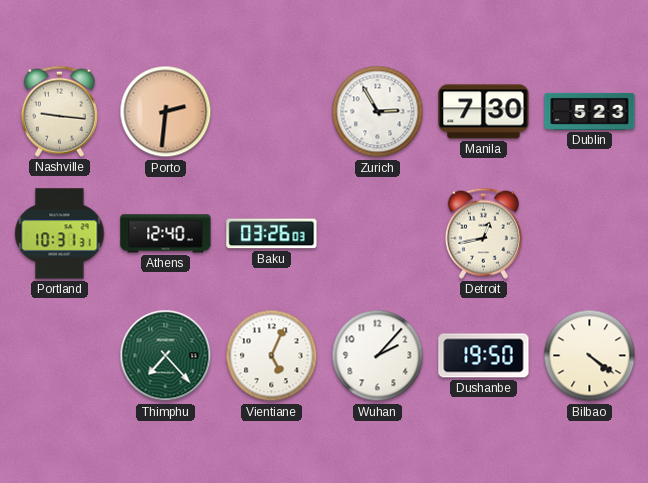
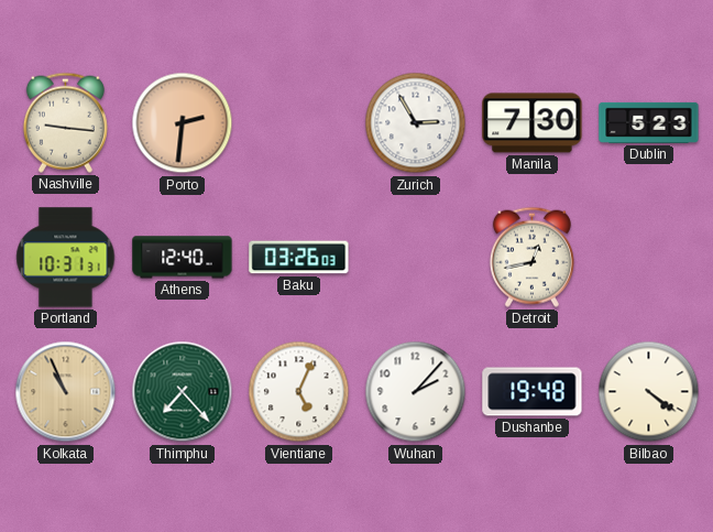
Kolkata: none -> 10:56
Dushanbe: 19:50 -> 19:48
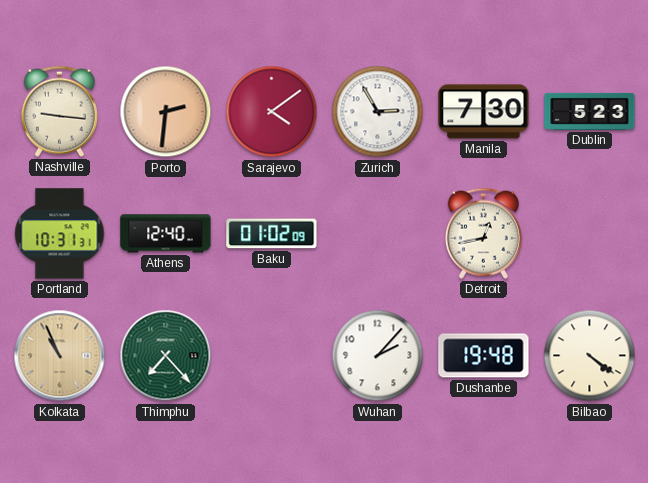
Sarajevo: none -> 4:09
Baku: 03:26 -> 01:02
Vientiane: 5:04 -> none
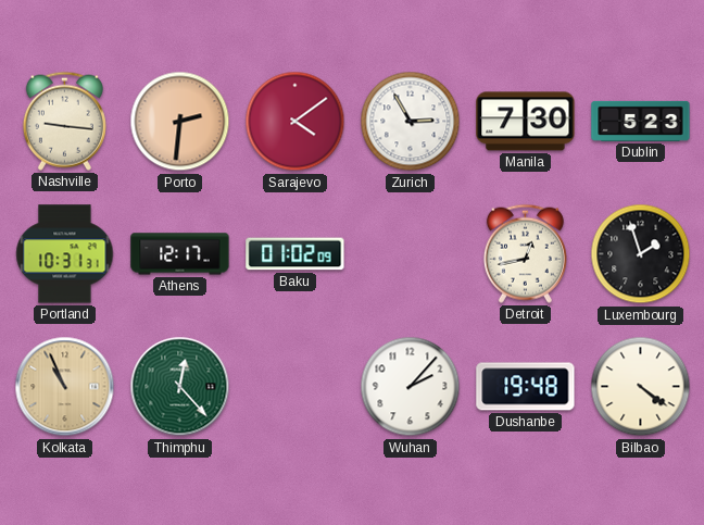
Athens: 12:40 -> 12:17
Luxembourg: none -> 1:57
Thimphu: 7:23 -> 12:23
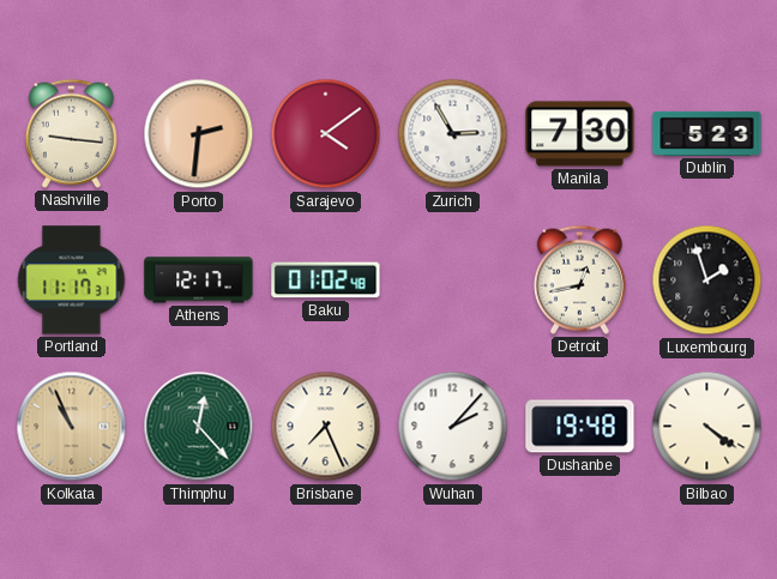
Portland: 10:31 -> 11:17
Baku: 01:02:09 -> 01:02:48
Brisbane: none -> 7:26
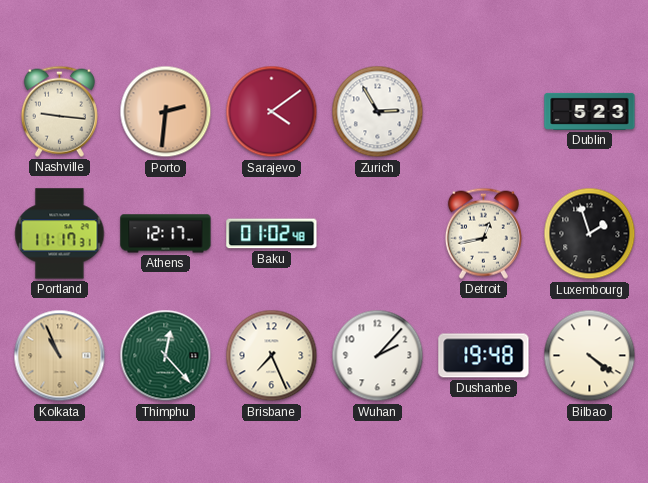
Manila: 7:30 -> none
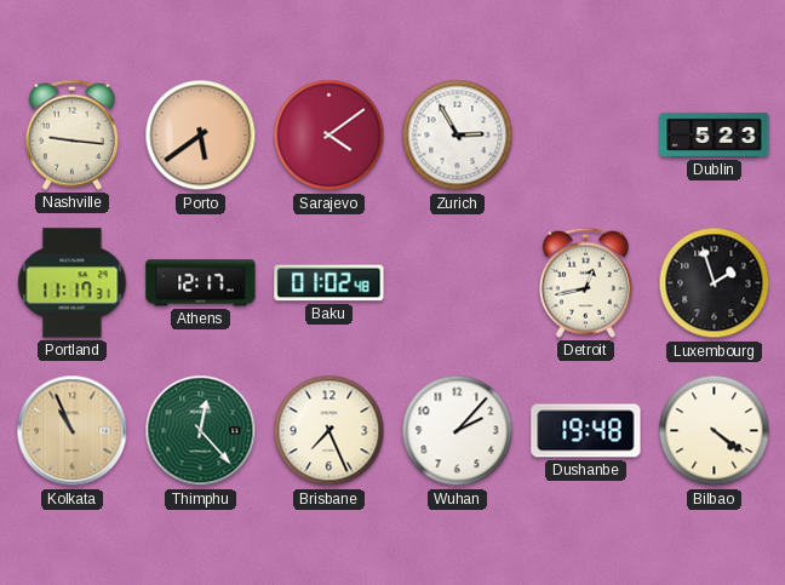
Porto: 2:31 -> 5:39
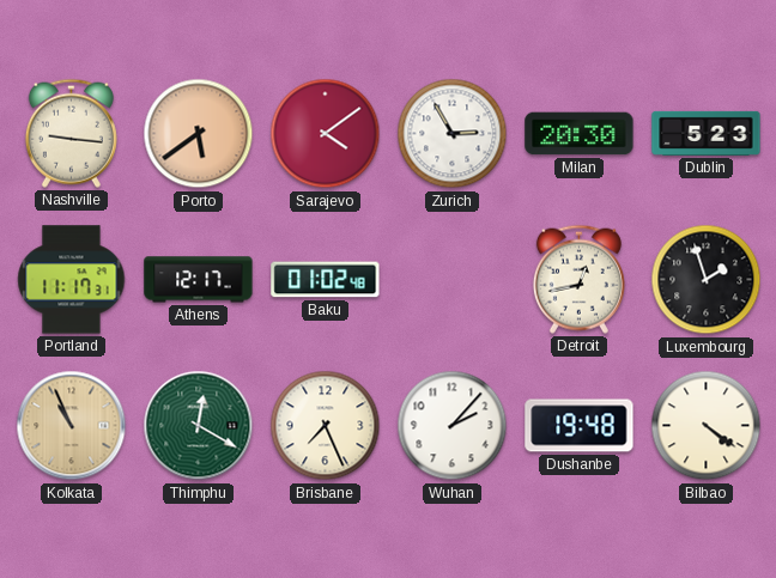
Milan: none -> 20:30
Thimphu: 12:23 -> 12:20
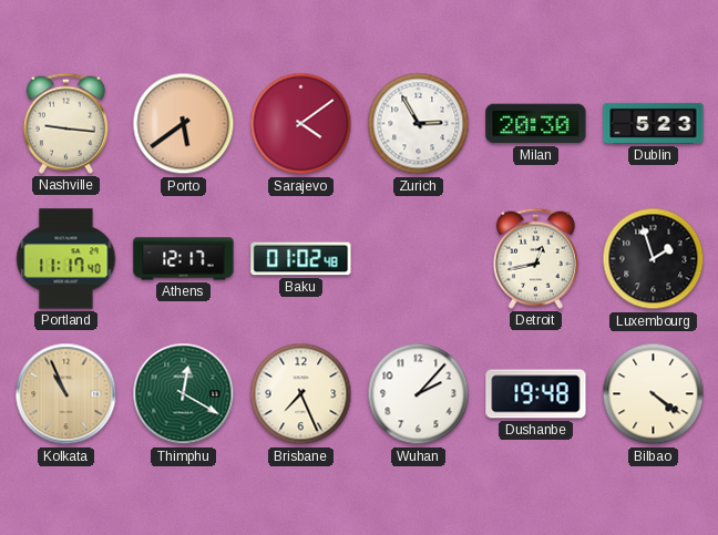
Portland: 11:17:31 -> 11:17:40
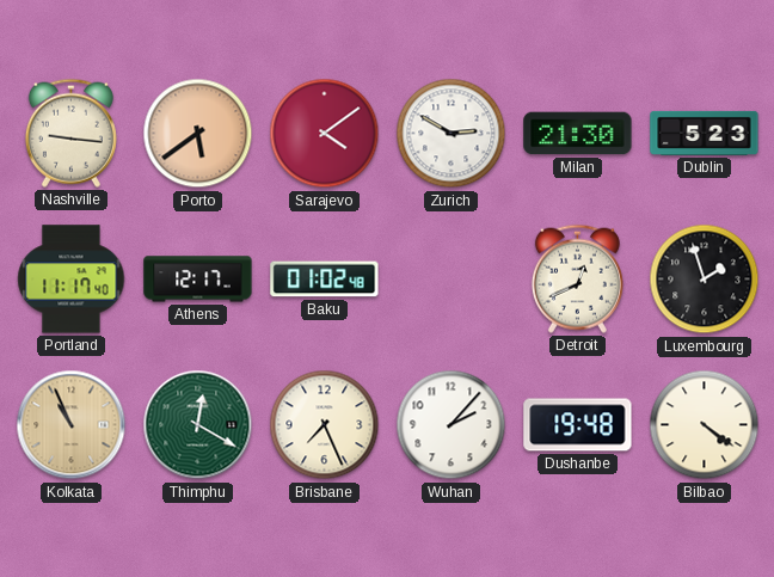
Zurich: 2:55 -> 2:50
Milan: 20:30 -> 21:30
Detroit: 12:43 -> 12:41
